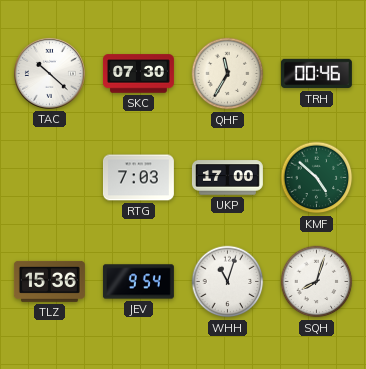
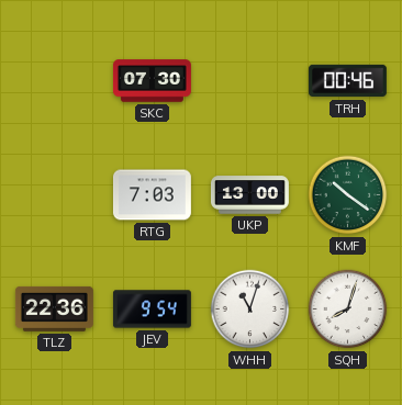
TAC: 10:22 -> none
QHF: 11:35 -> none
UKP: 17:00 -> 13:00
KMF: 4:52 -> 10:21
TLZ: 15:36 -> 22:36
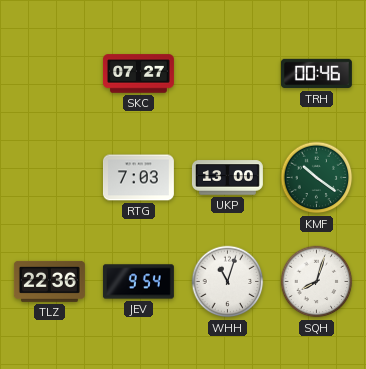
SKC: 07:30 -> 07:27
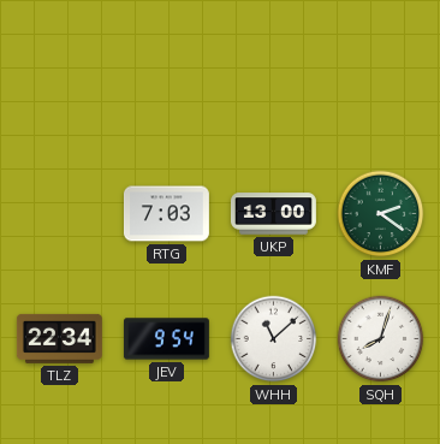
SKC: 07:27 -> none
TRH: 00:46 -> none
KMF: 10:21 -> 2:21
TLZ: 22:36 -> 22:34
WHH: 11:03 -> 11:08
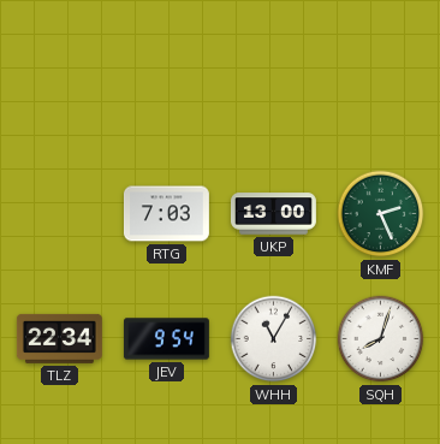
KMF: 2:21 -> 2:26
WHH: 11:08 -> 11:05
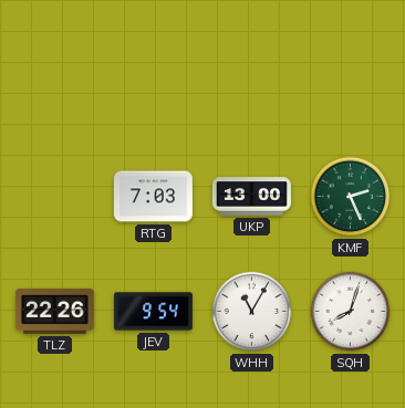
TLZ: 22:34 -> 22:26
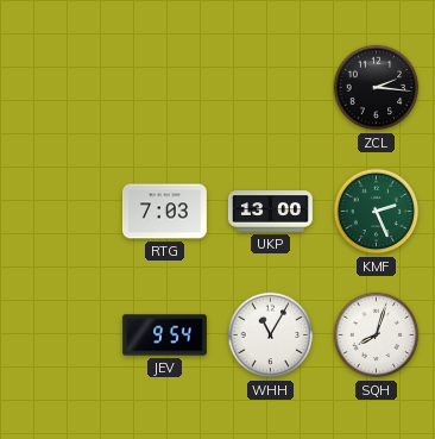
ZCL: none -> 2:16
TLZ: 22:26 -> none
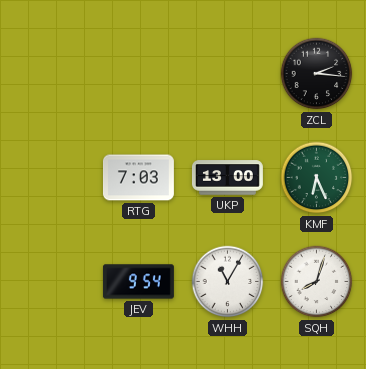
KMF: 2:26 -> 6:26
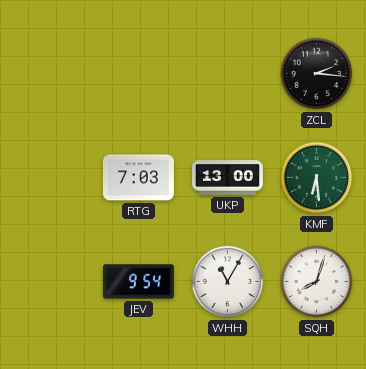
KMF: 6:26 -> 6:29
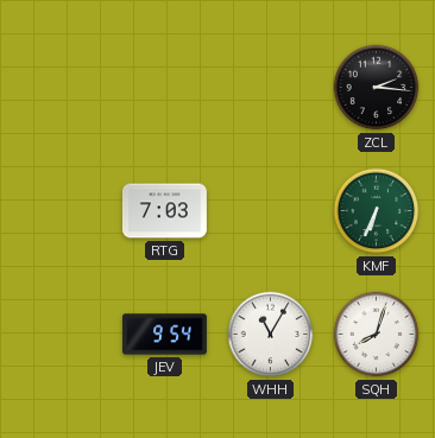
UKP: 13:00 -> none
KMF: 6:29 -> 6:34
